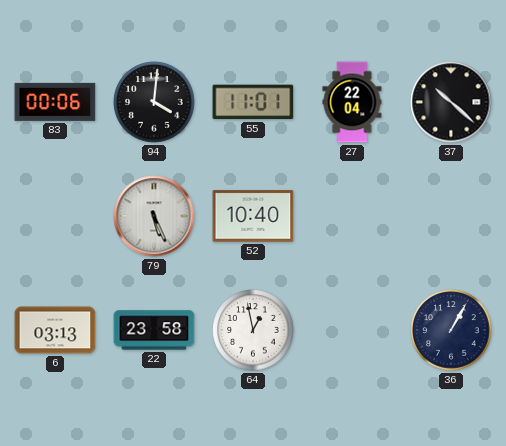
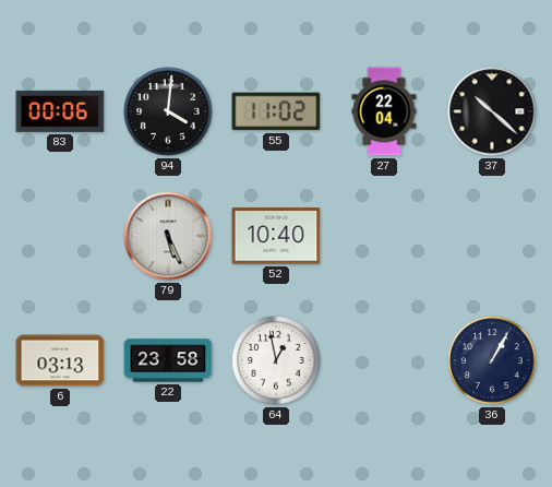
55: 11:01 -> 11:02
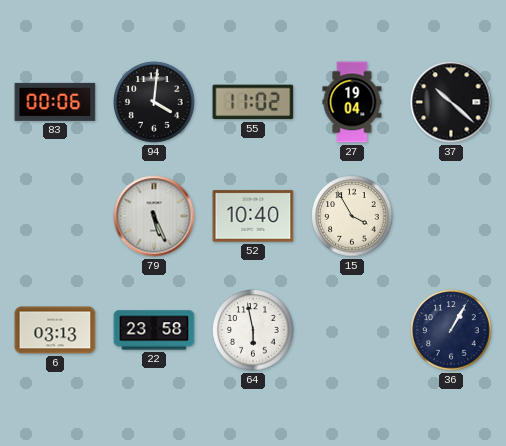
27: 22:04 -> 19:04
15: none -> 3:55
64: 12:58 -> 5:58
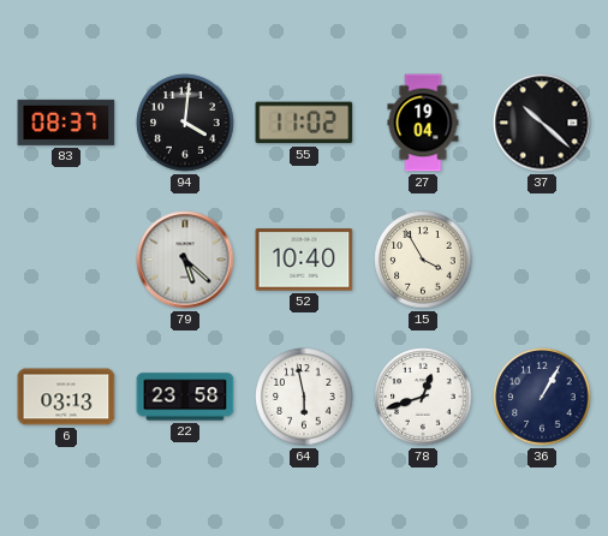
83: 00:06 -> 08:37
79: 5:26 -> 5:22
78: none -> 12:42
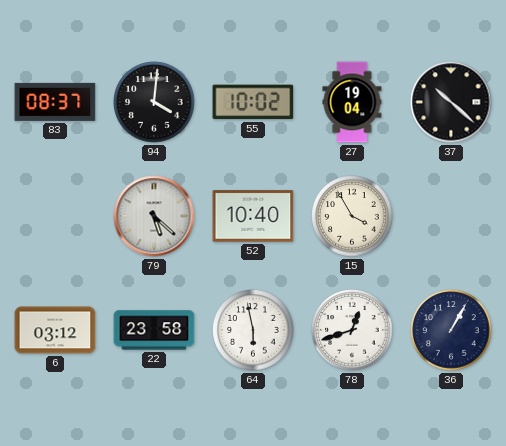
55: 11:02 -> 10:02
6: 03:13 -> 03:12
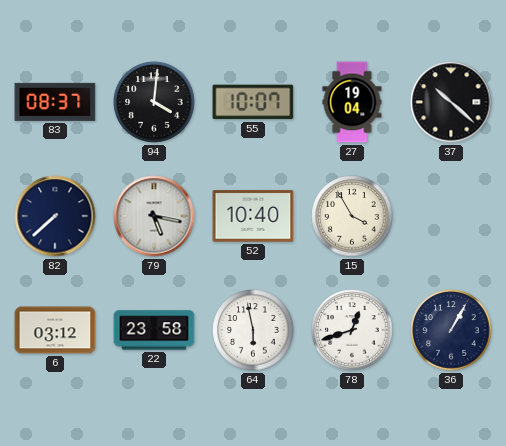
55: 10:02 -> 10:07
82: none -> 7:38
79: 5:22 -> 5:17
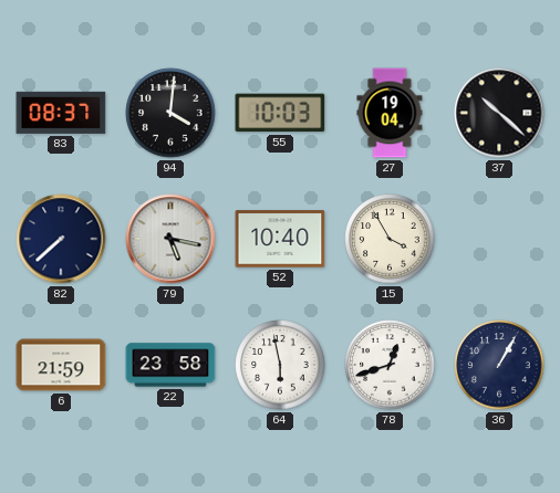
55: 10:07 -> 10:03
6: 03:12 -> 21:59
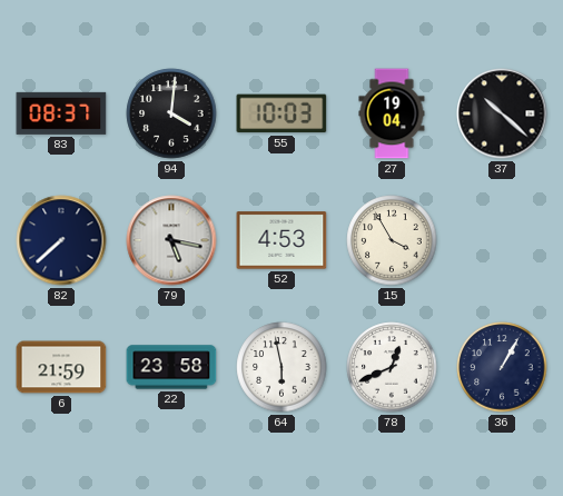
52: 10:40 -> 4:53
78: 12:42 -> 12:41
